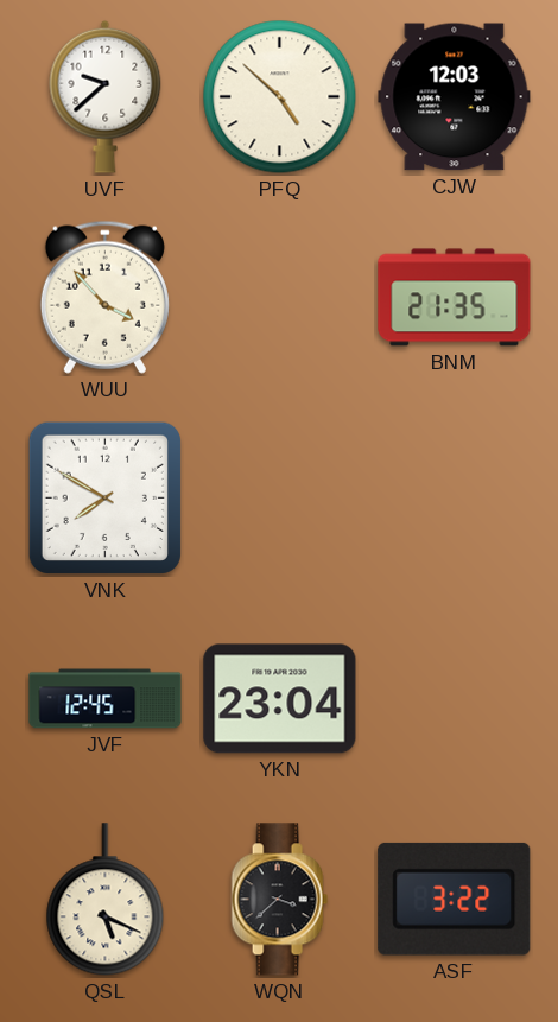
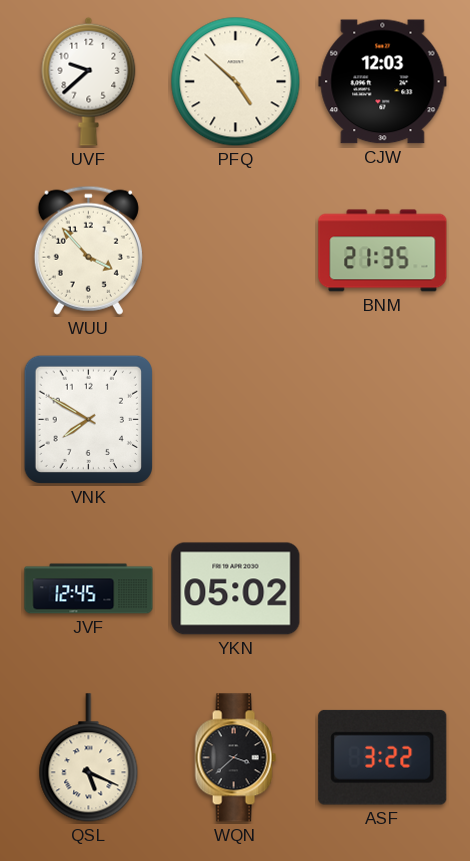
YKN: 23:04 -> 05:02
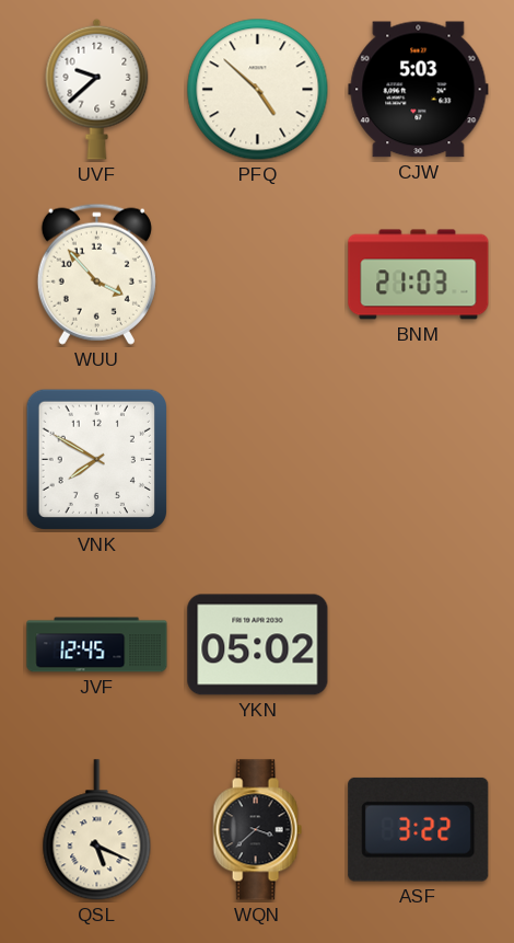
CJW: 12:03 -> 5:03
BNM: 21:35 -> 21:03
